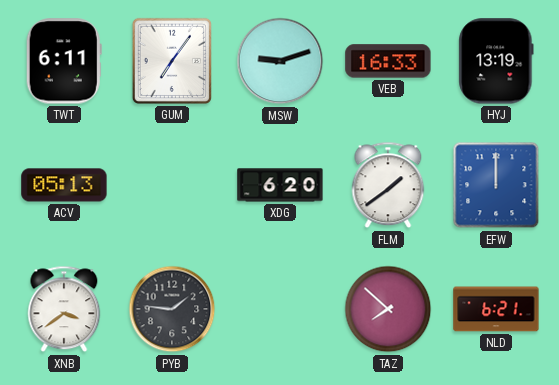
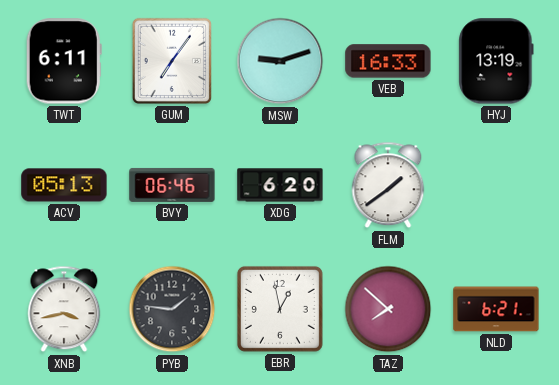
BVY: none -> 06:46
EFW: 12:00 -> none
XNB: 3:39 -> 3:43
EBR: none -> 12:58
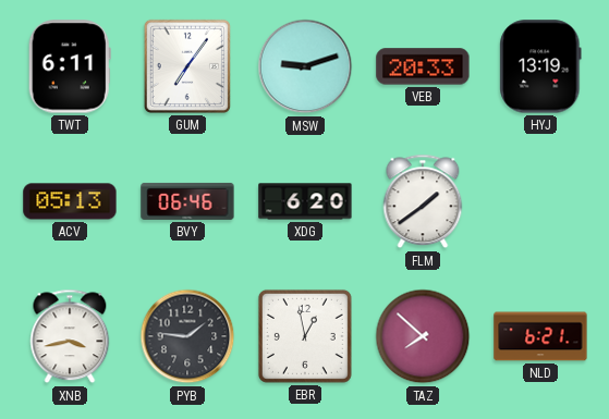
VEB: 16:33 -> 20:33
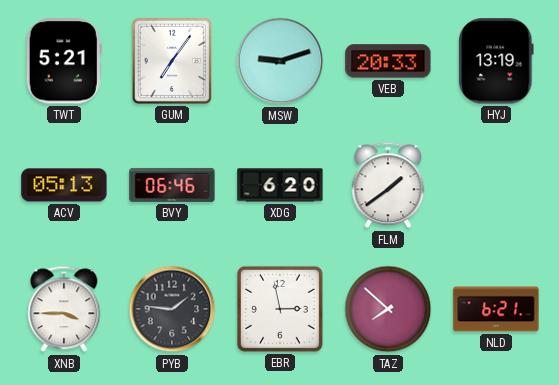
TWT: 6:11 -> 5:21
XNB: 3:43 -> 3:45
EBR: 12:58 -> 2:58
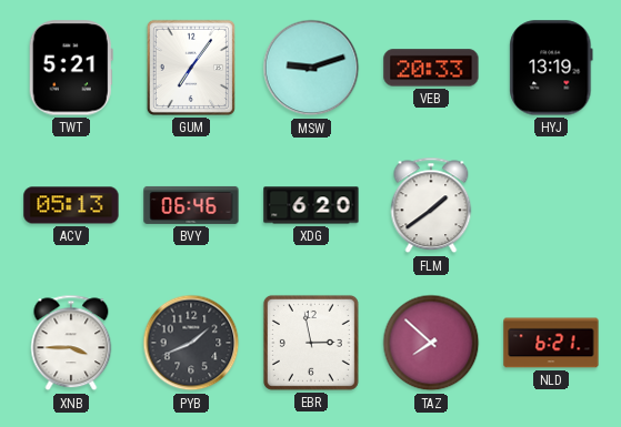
PYB: 1:46 -> 1:41
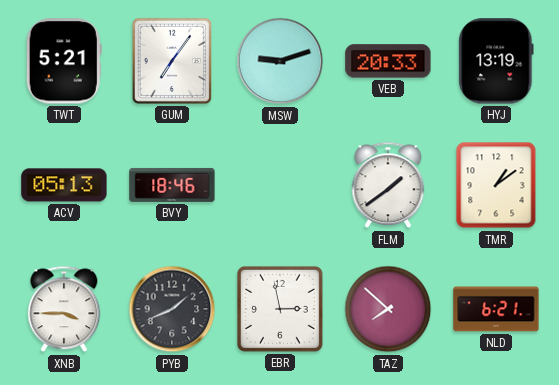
BVY: 06:46 -> 18:46
XDG: 6:20 -> none
TMR: none -> 1:09
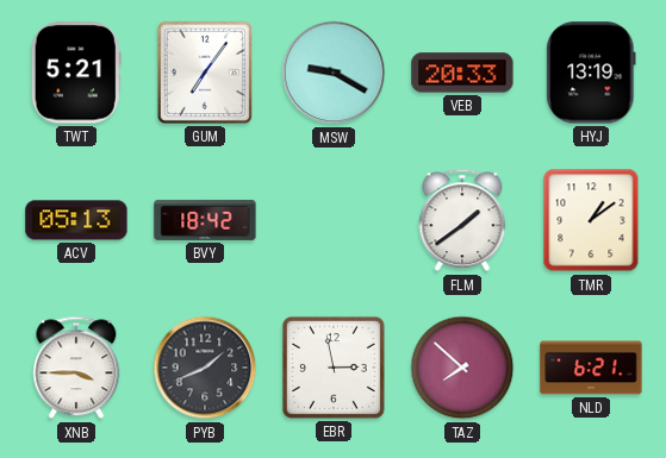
MSW: 9:12 -> 9:20
BVY: 18:46 -> 18:42
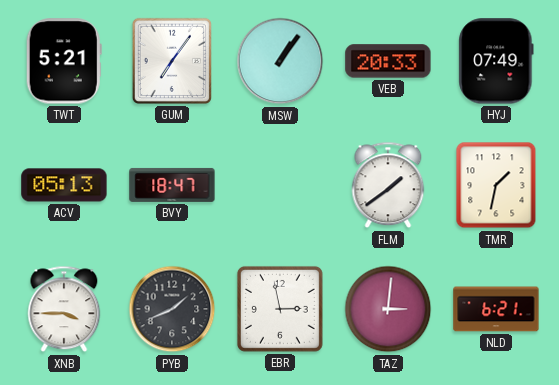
MSW: 9:20 -> 1:06
HYJ: 13:19 -> 07:49
BVY: 18:42 -> 18:47
TMR: 1:09 -> 1:32
TAZ: 7:52 -> 3:01
